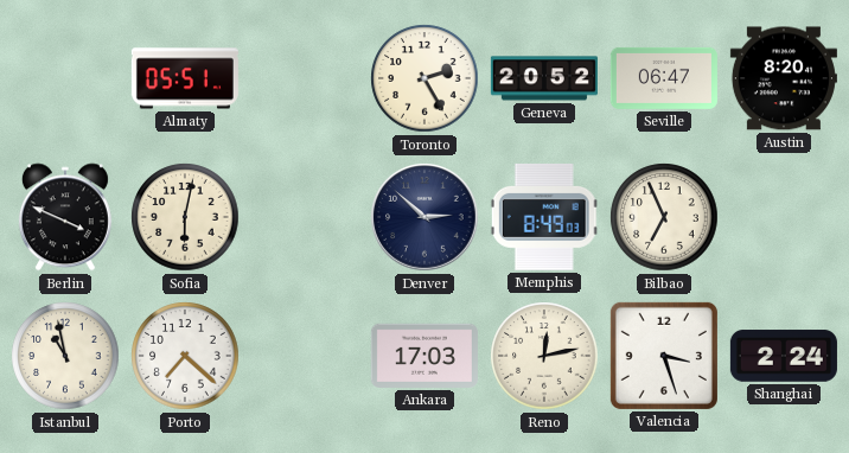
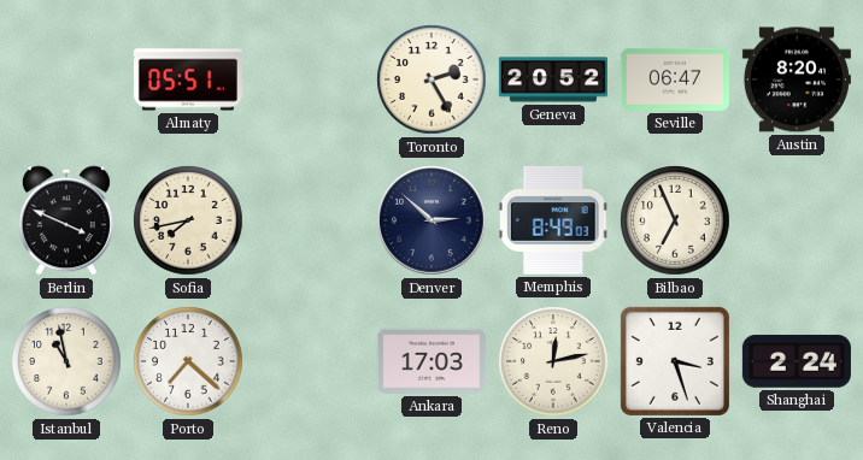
Sofia: 6:02 -> 7:43
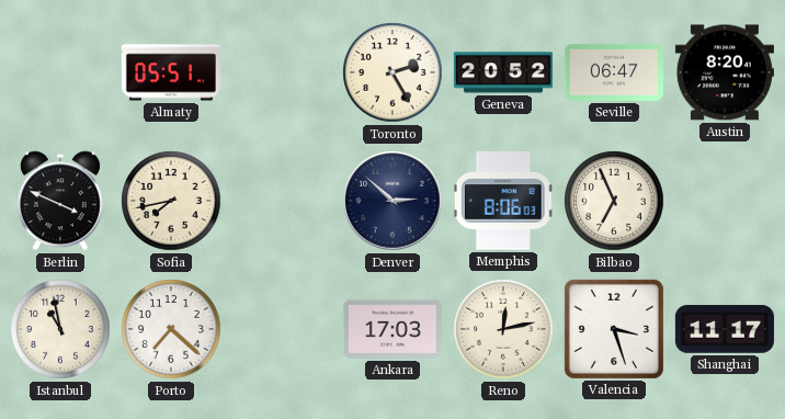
Memphis: 8:49 -> 8:06
Shanghai: 2:24 -> 11:17
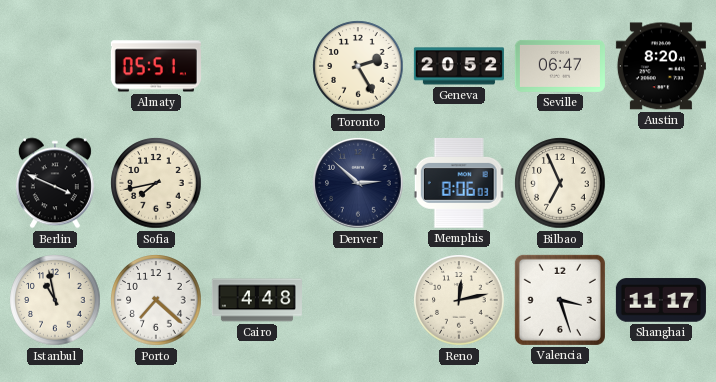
Cairo: none -> 4:48
Ankara: 17:03 -> none
